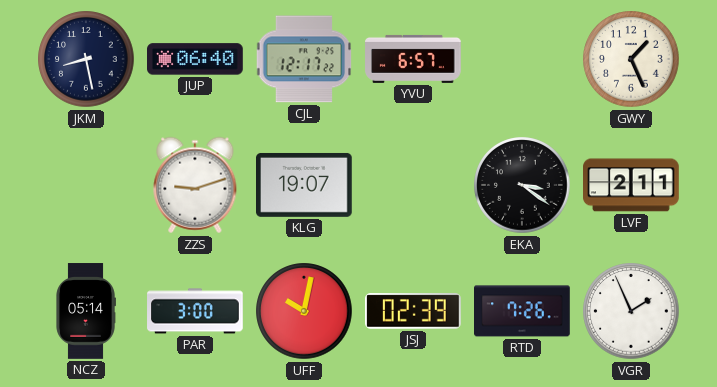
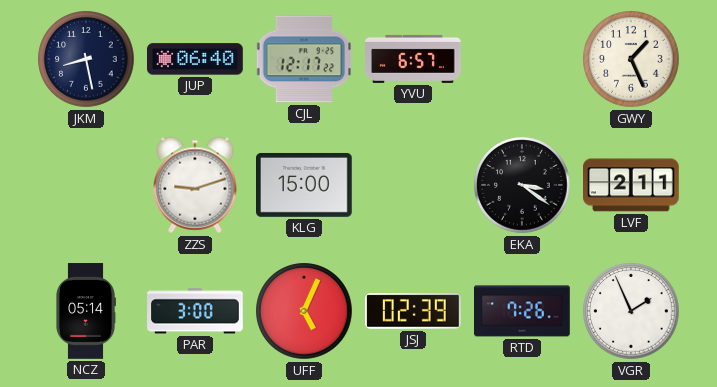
KLG: 19:07 -> 15:00
UFF: 10:02 -> 5:04
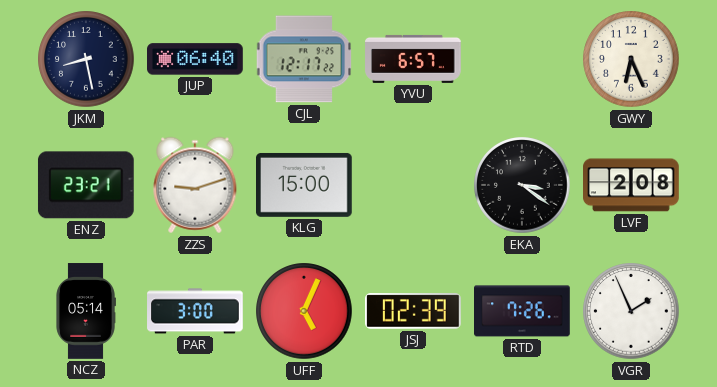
GWY: 1:26 -> 6:26
ENZ: none -> 23:21
LVF: 2:11 -> 2:08
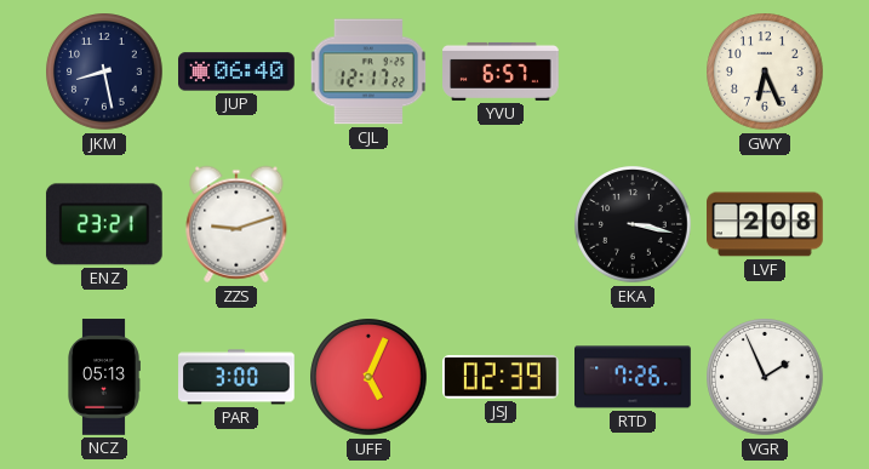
KLG: 15:00 -> none
EKA: 3:21 -> 3:17
NCZ: 05:14 -> 05:13
